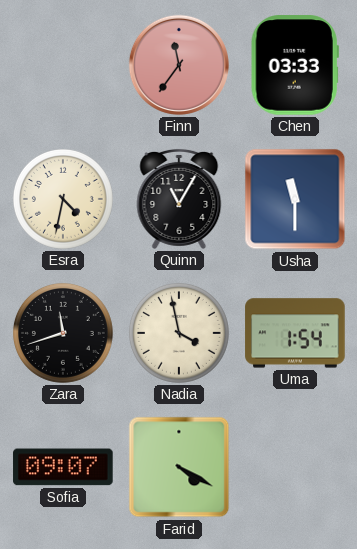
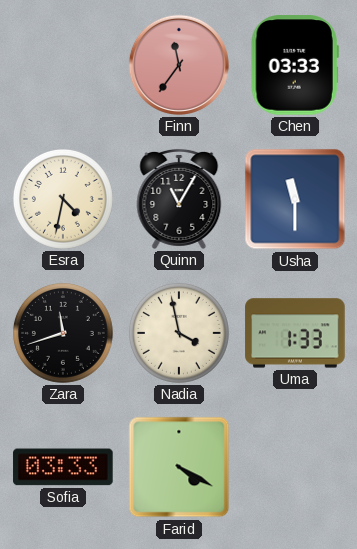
Uma: 1:54 -> 1:33
Sofia: 09:07 -> 03:33
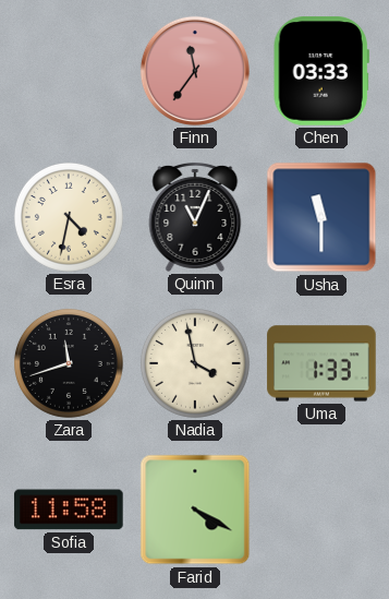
Quinn: 11:05 -> 11:04
Sofia: 03:33 -> 11:58
